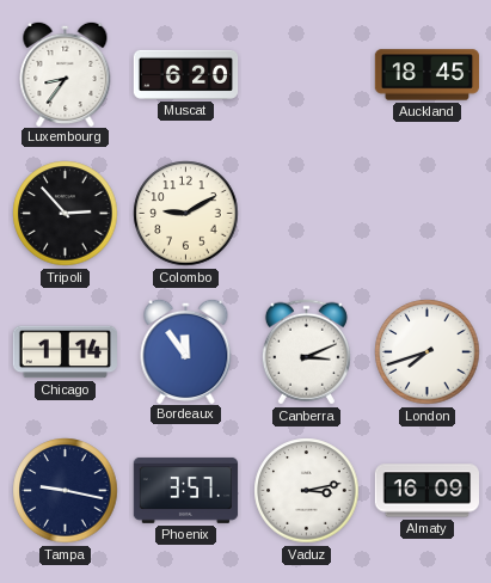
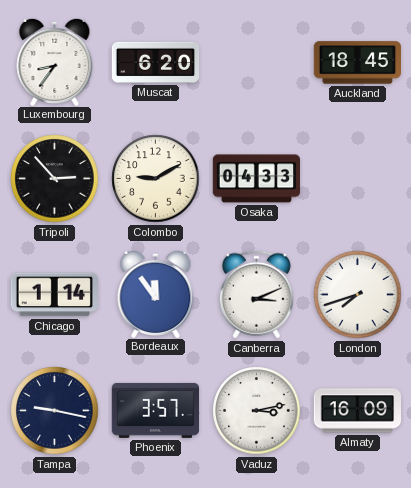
Osaka: none -> 04:33
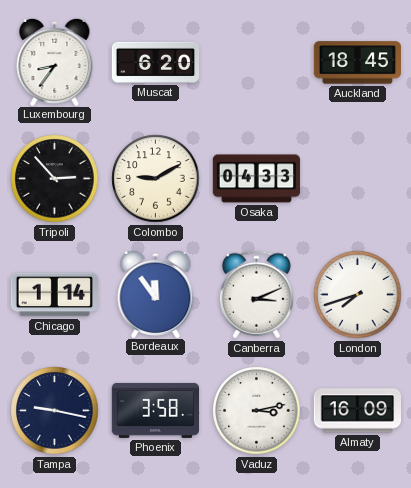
Phoenix: 3:57 -> 3:58
